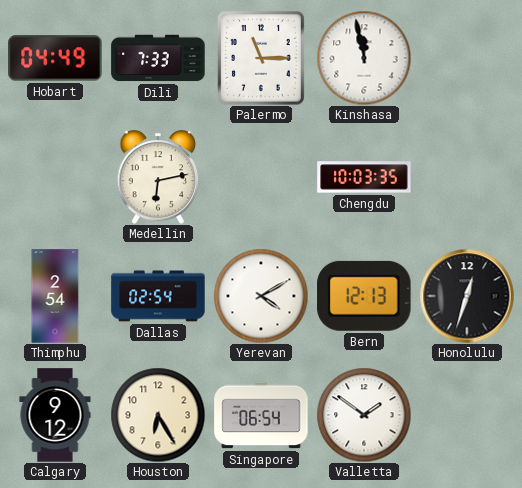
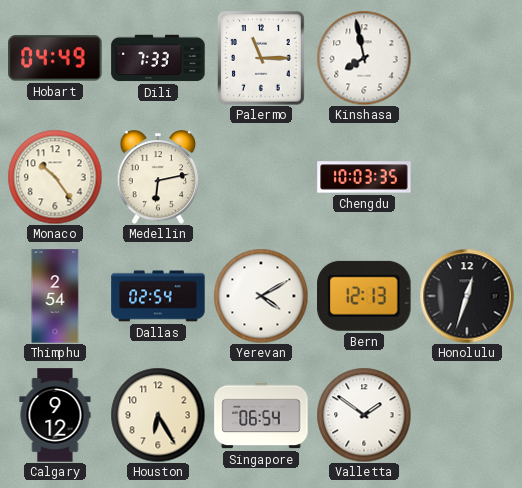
Kinshasa: 11:58 -> 7:58
Monaco: none -> 10:24
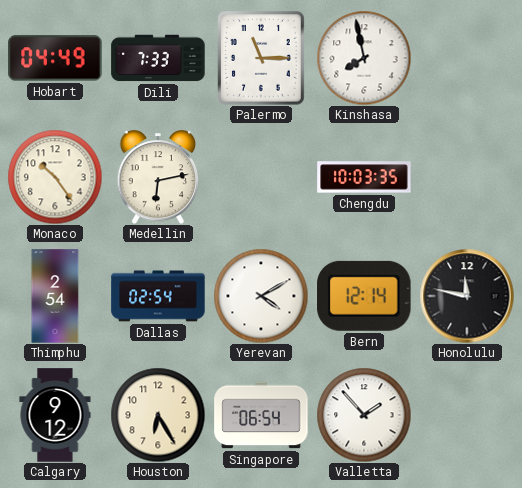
Bern: 12:13 -> 12:14
Honolulu: 12:33 -> 11:47
Valletta: 1:51 -> 1:53
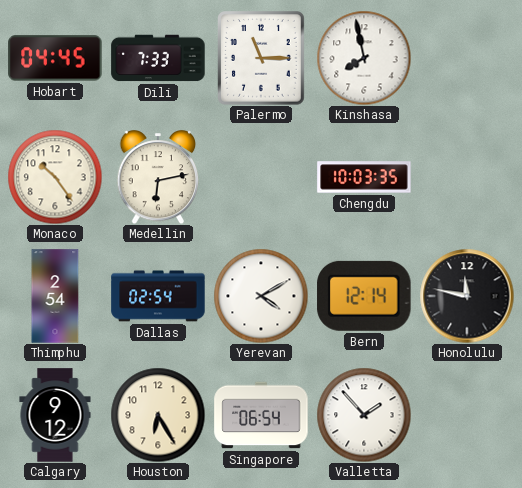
Hobart: 04:49 -> 04:45
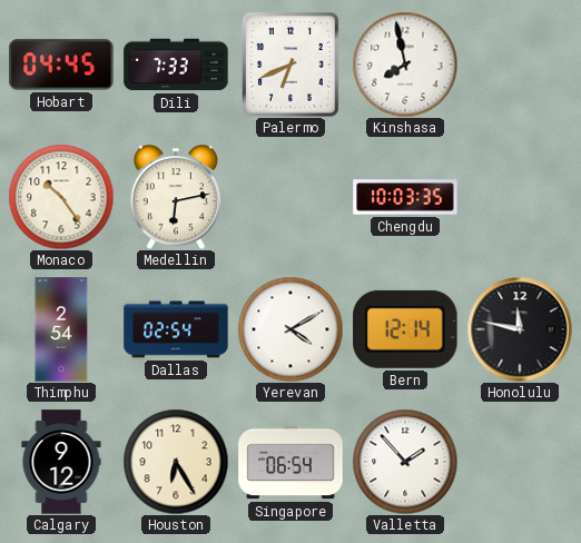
Palermo: 11:15 -> 6:41
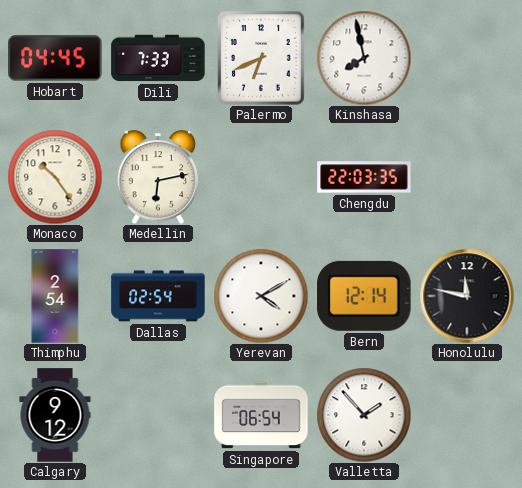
Chengdu: 10:03 -> 22:03
Houston: 6:25 -> none
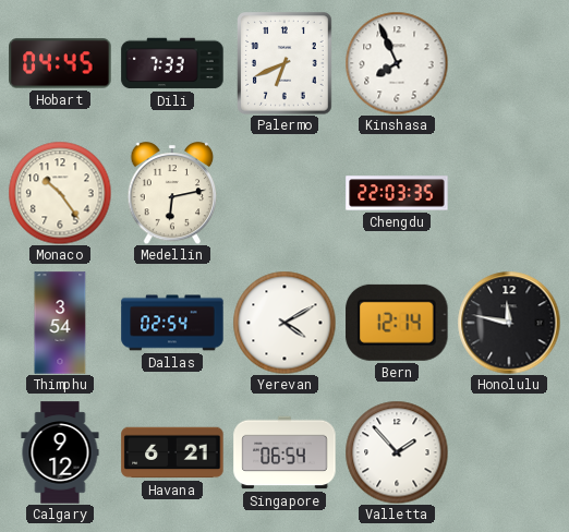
Kinshasa: 7:58 -> 7:56
Thimphu: 2:54 -> 3:54
Havana: none -> 6:21
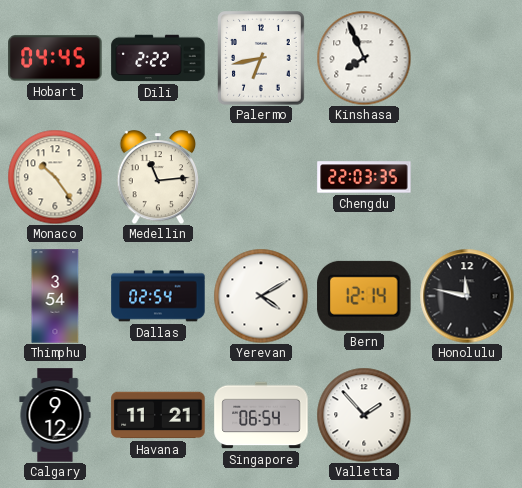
Dili: 7:33 -> 2:22
Palermo: 6:41 -> 6:43
Medellin: 6:13 -> 11:14
Havana: 6:21 -> 11:21
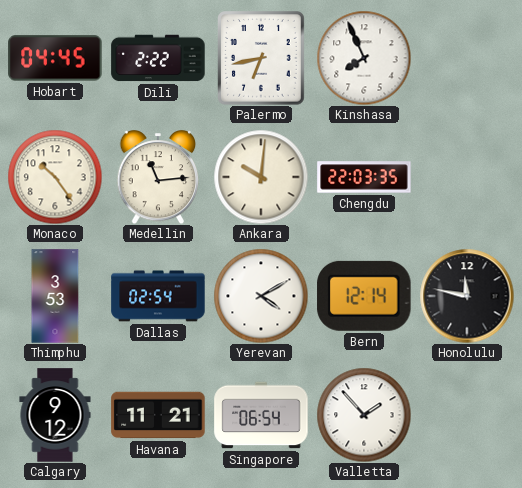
Ankara: none -> 10:01
Thimphu: 3:54 -> 3:53
